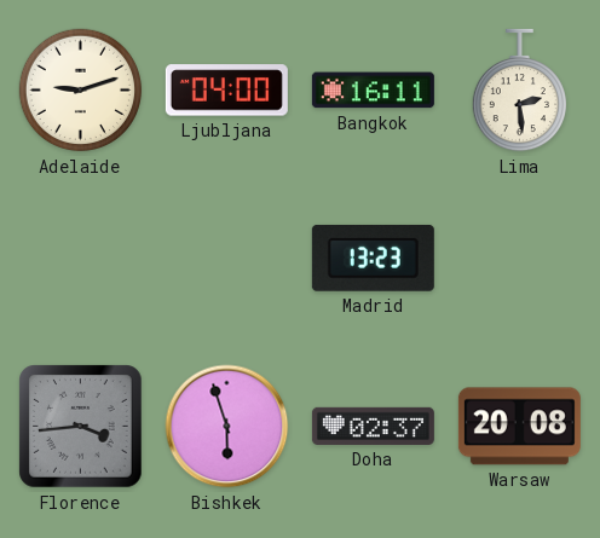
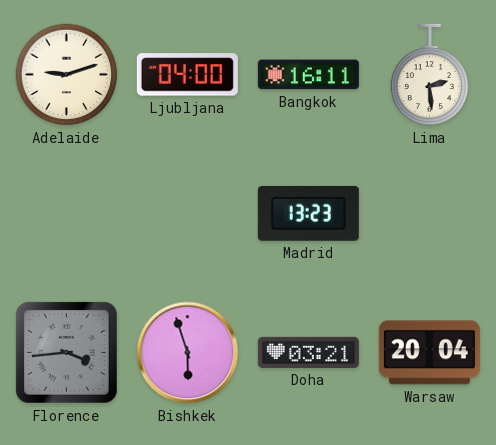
Doha: 02:37 -> 03:21
Warsaw: 20:08 -> 20:04
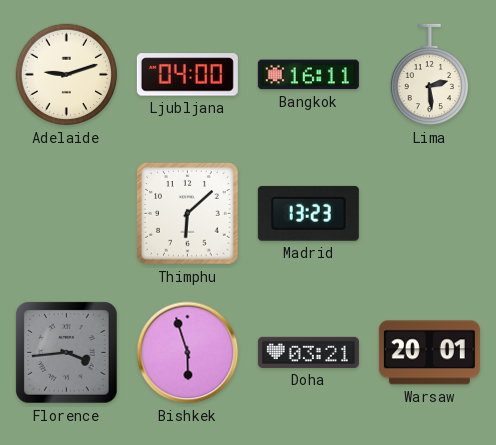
Thimphu: none -> 6:08
Warsaw: 20:04 -> 20:01
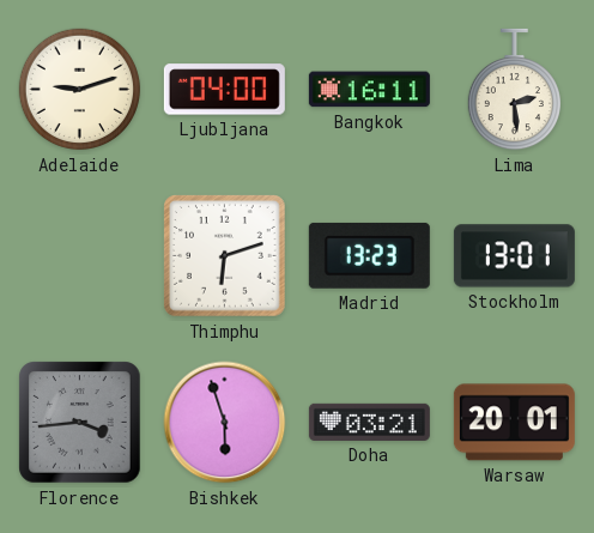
Thimphu: 6:08 -> 6:12
Stockholm: none -> 13:01
